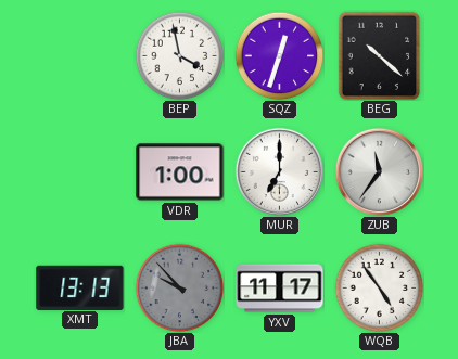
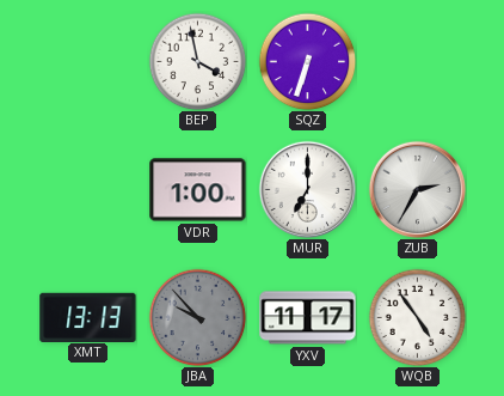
SQZ: 12:33 -> 6:33
BEG: 10:22 -> none
ZUB: 11:36 -> 2:35
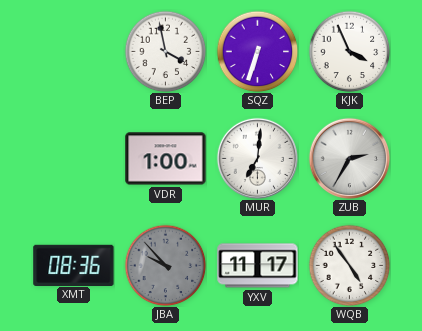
KJK: none -> 3:56
MUR: 7:00 -> 7:01
XMT: 13:13 -> 08:36
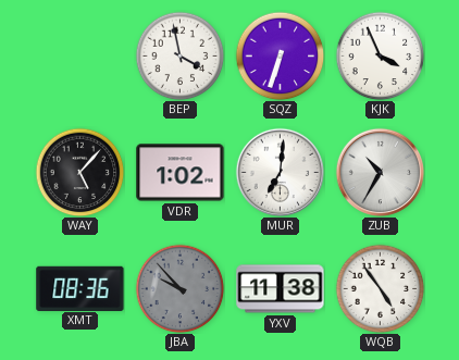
WAY: none -> 5:07
VDR: 1:00 -> 1:02
ZUB: 2:35 -> 10:35
YXV: 11:17 -> 11:38
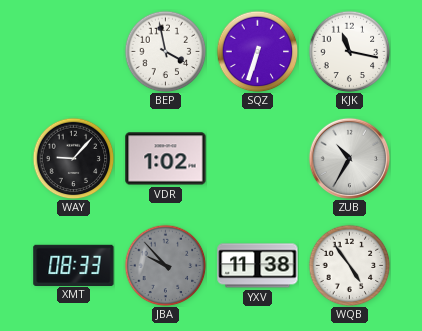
KJK: 3:56 -> 11:17
WAY: 5:07 -> 9:07
MUR: 7:01 -> none
XMT: 08:36 -> 08:33
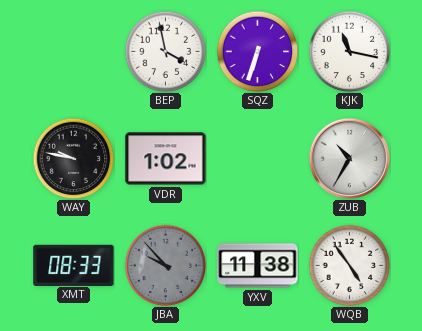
WAY: 9:07 -> 9:47
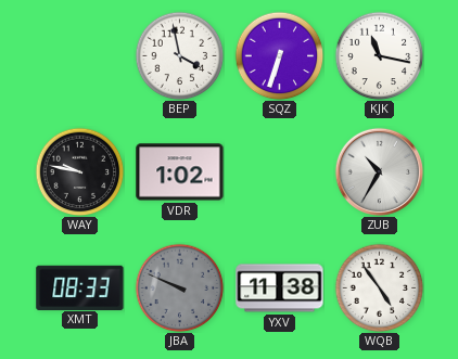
JBA: 9:53 -> 9:49
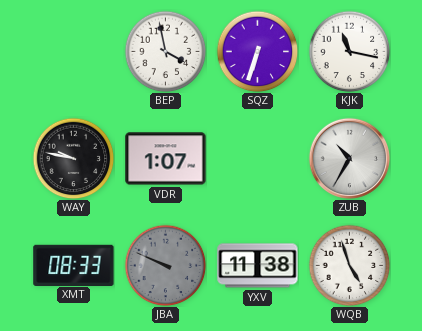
VDR: 1:02 -> 1:07
WQB: 4:54 -> 4:57
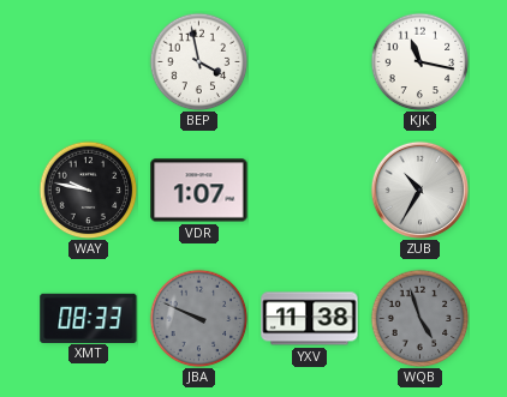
SQZ: 6:33 -> none
WQB dial: white -> grey
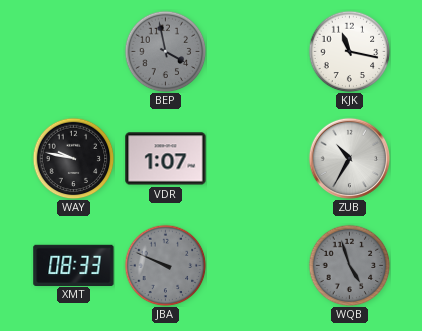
BEP dial: white -> grey
YXV: 11:38 -> none
